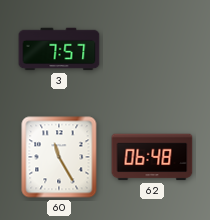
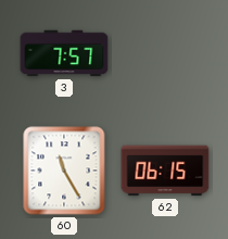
62: 06:48 -> 06:15
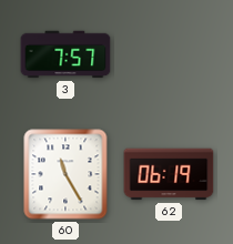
62: 06:15 -> 06:19
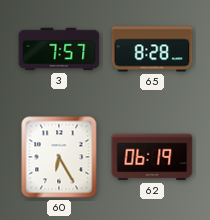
65: none -> 8:28
60: 11:25 -> 6:25
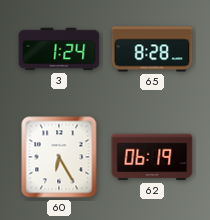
3: 7:57 -> 1:24
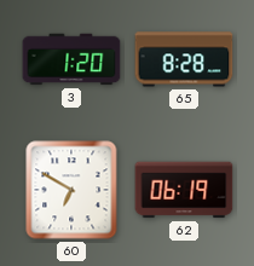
3: 1:24 -> 1:20
60: 6:25 -> 6:50
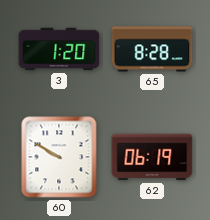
60: 6:50 -> 9:50
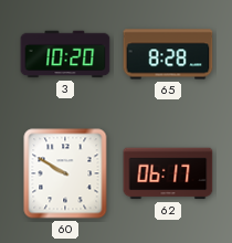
3: 1:20 -> 10:20
62: 06:19 -> 06:17
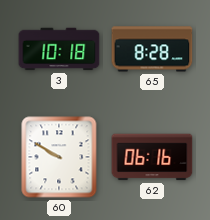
3: 10:20 -> 10:18
62: 06:17 -> 06:16
